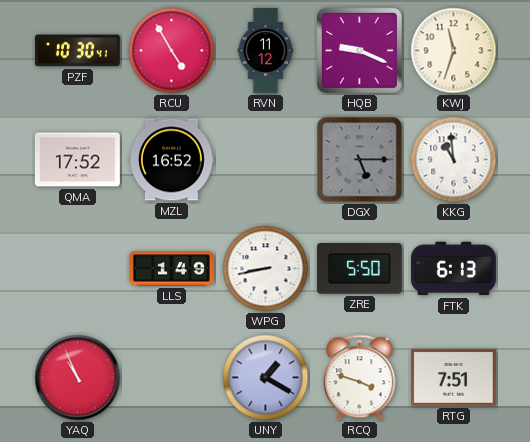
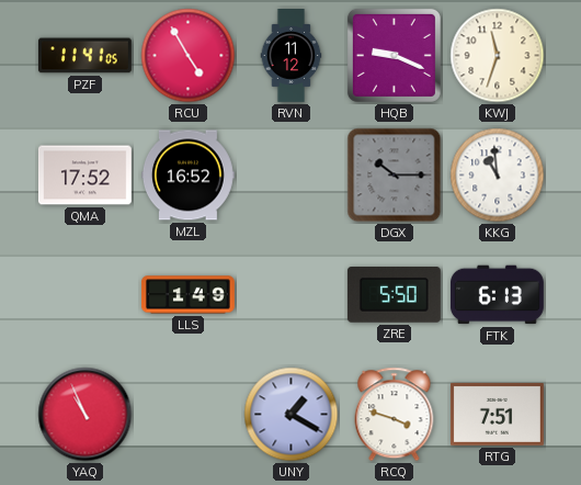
PZF: 10:30 -> 11:41
DGX: 5:15 -> 10:15
WPG: 8:43 -> none
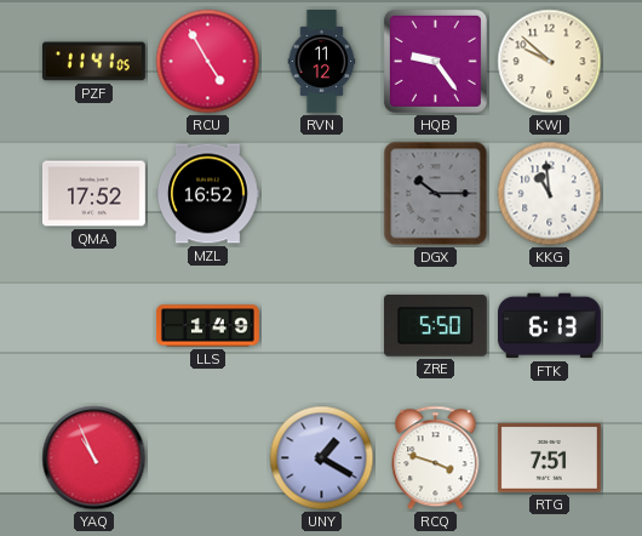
HQB: 9:19 -> 9:24
KWJ: 11:33 -> 9:52
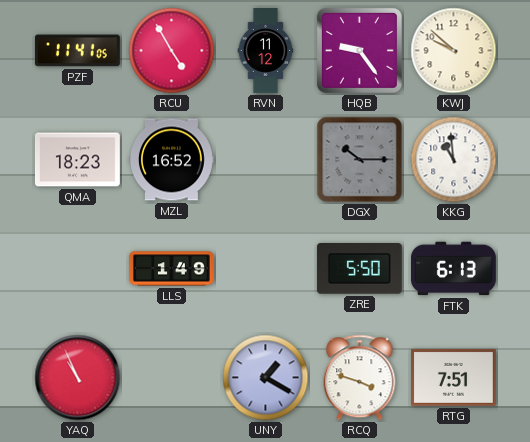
QMA: 17:52 -> 18:23
